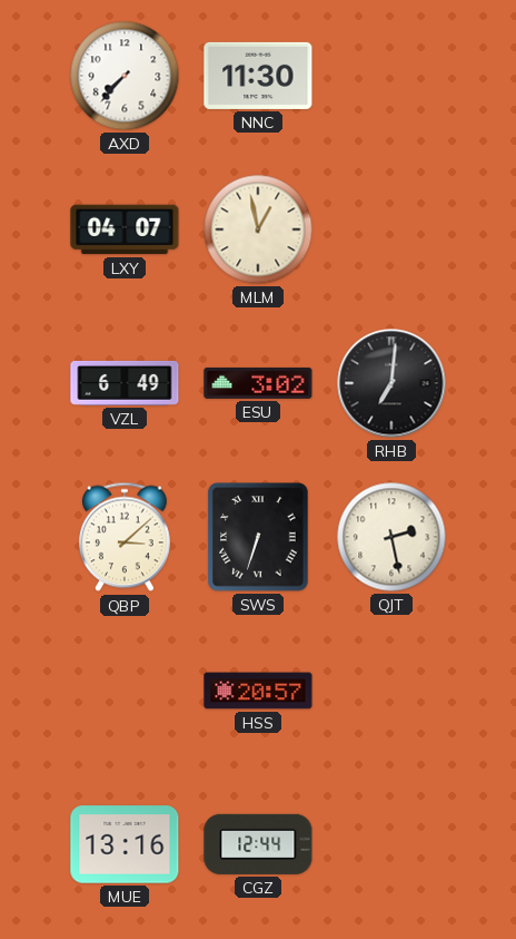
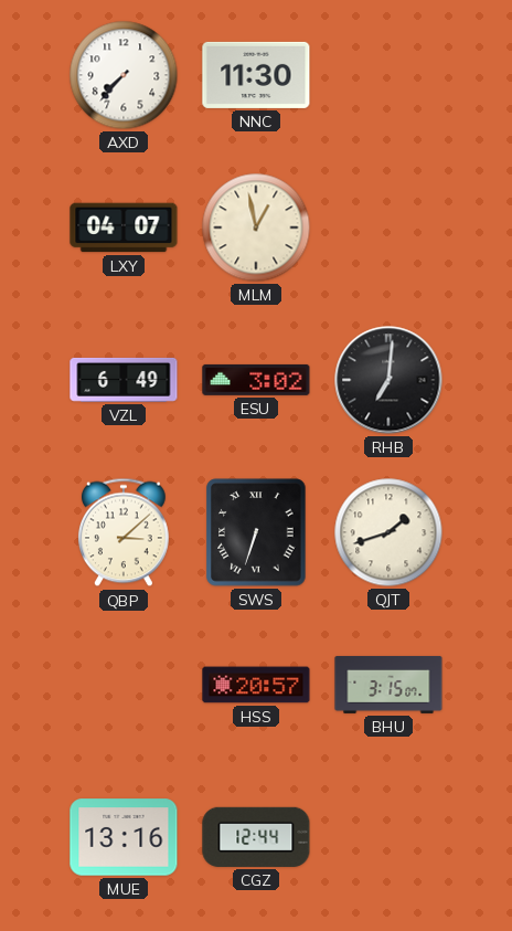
QJT: 2:28 -> 1:42
BHU: none -> 3:15
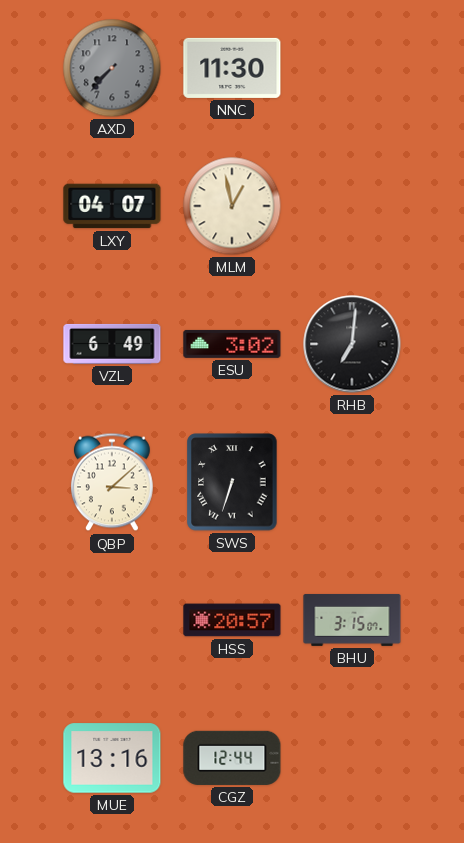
AXD dial: white -> grey
QJT: 1:42 -> none
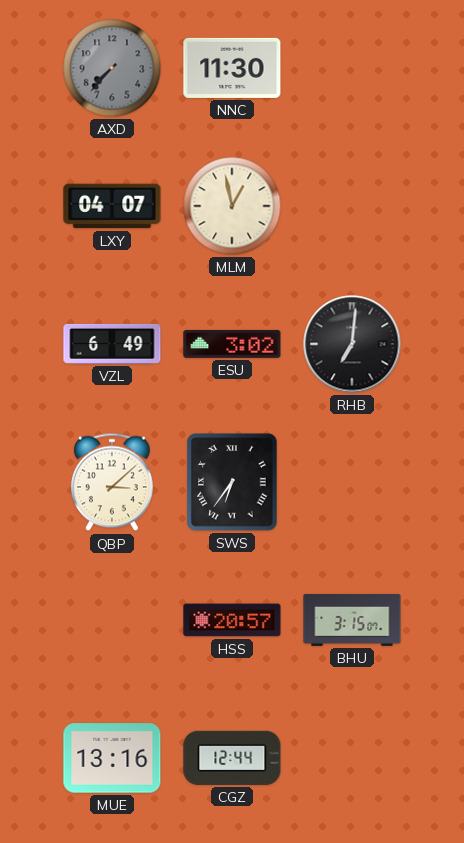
SWS: 6:33 -> 6:36
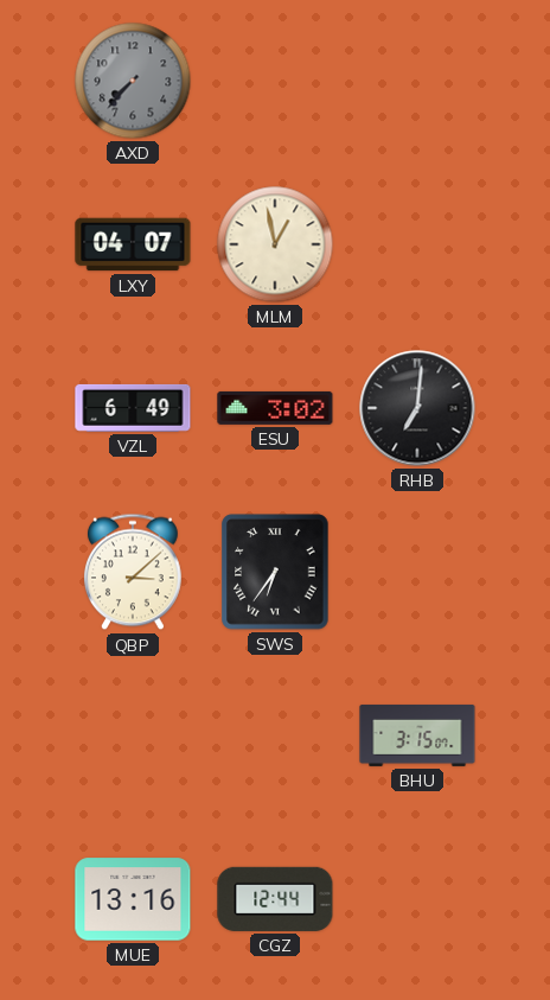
NNC: 11:30 -> none
HSS: 20:57 -> none
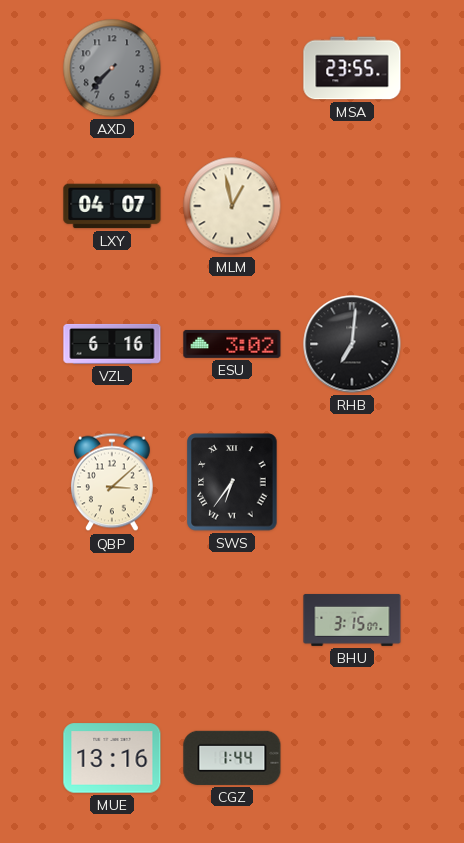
MSA: none -> 23:55
VZL: 6:49 -> 6:16
CGZ: 12:44 -> 1:44
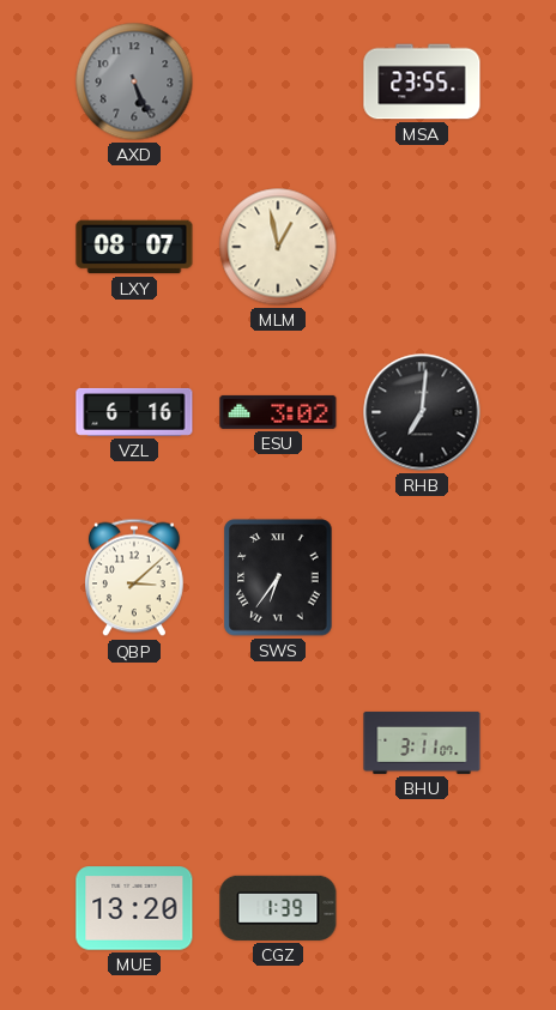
AXD: 7:37 -> 5:26
LXY: 04:07 -> 08:07
BHU: 3:15 -> 3:11
MUE: 13:16 -> 13:20
CGZ: 1:44 -> 1:39
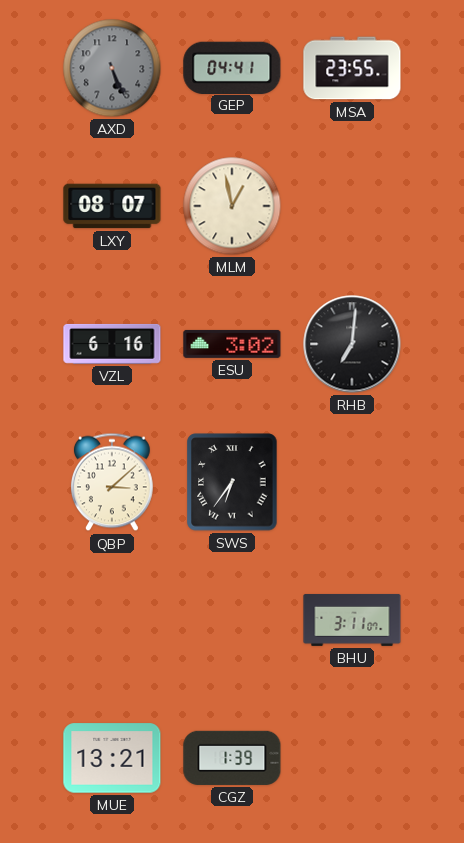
GEP: none -> 04:41
MUE: 13:20 -> 13:21
